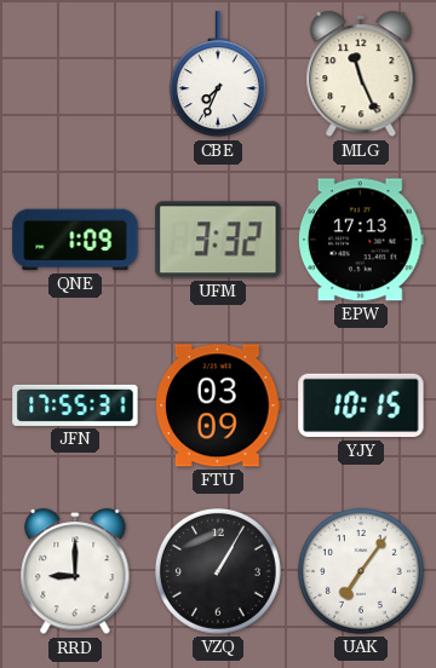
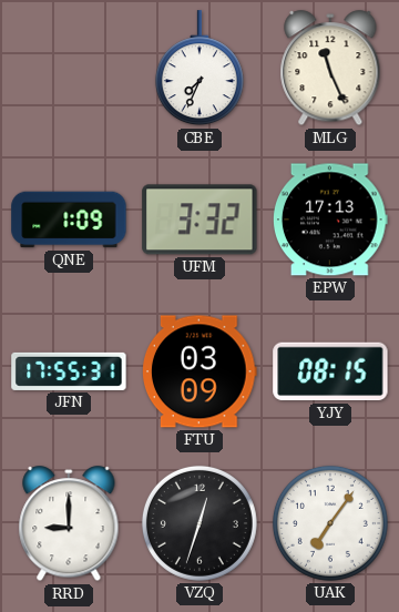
YJY: 10:15 -> 08:15
VZQ: 1:05 -> 12:33
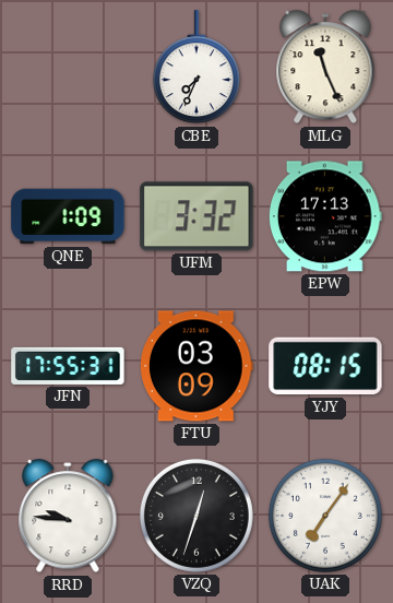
RRD: 9:00 -> 9:46
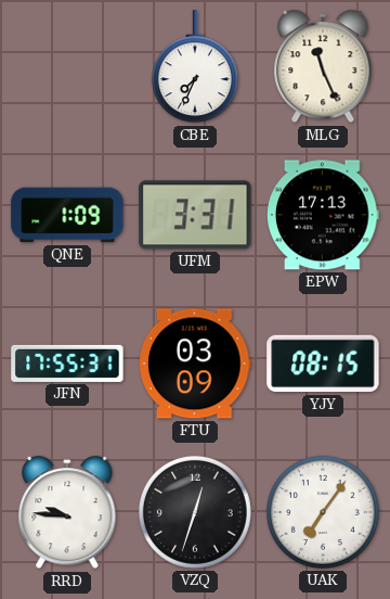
UFM: 3:32 -> 3:31
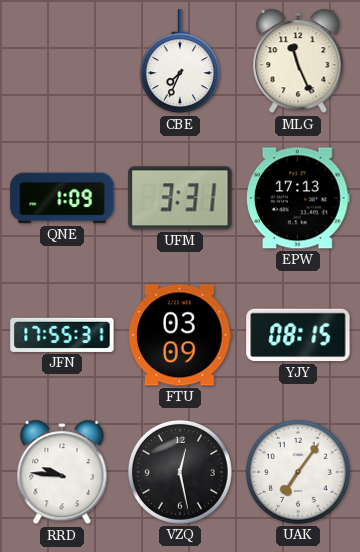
VZQ: 12:33 -> 12:28
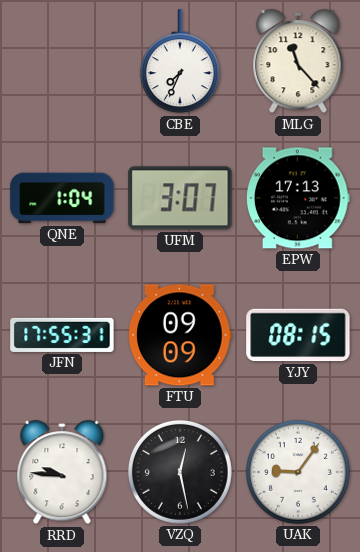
MLG: 11:26 -> 11:23
QNE: 1:09 -> 1:04
UFM: 3:31 -> 3:07
FTU: 03:09 -> 09:09
UAK: 7:06 -> 9:06
